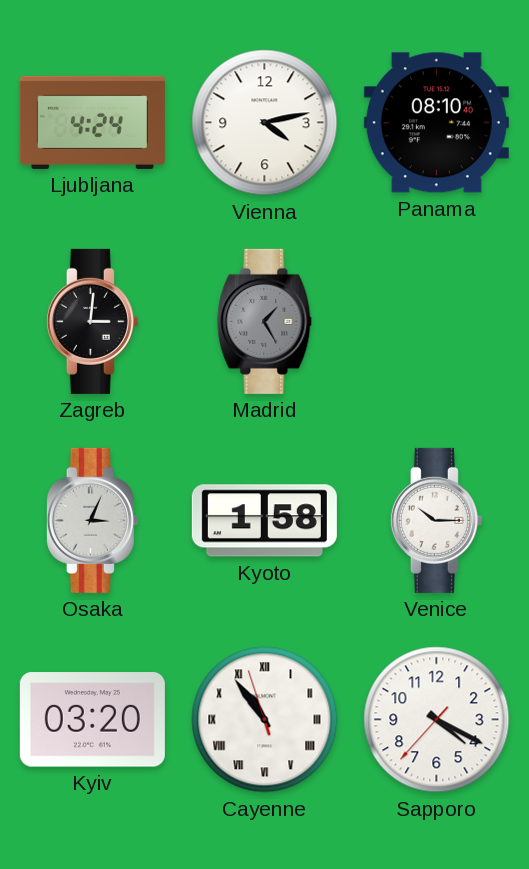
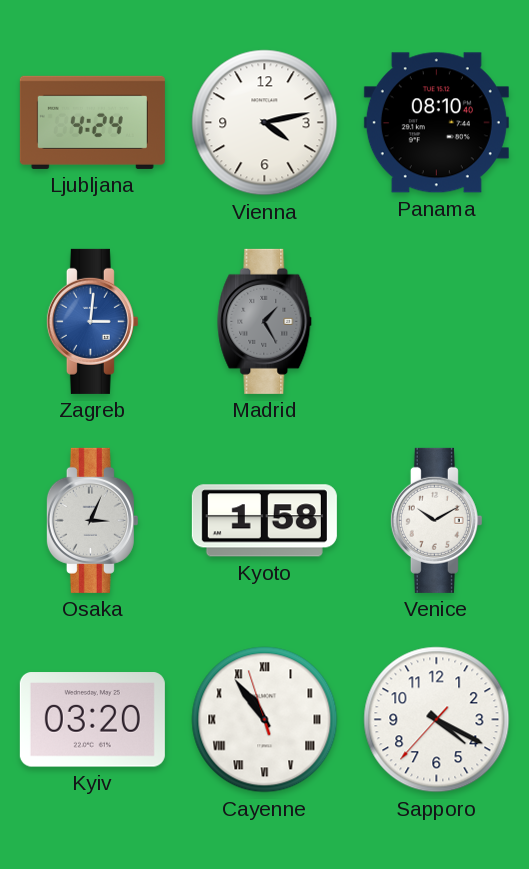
Zagreb dial: black -> blue
Venice: 10:15 -> 10:10
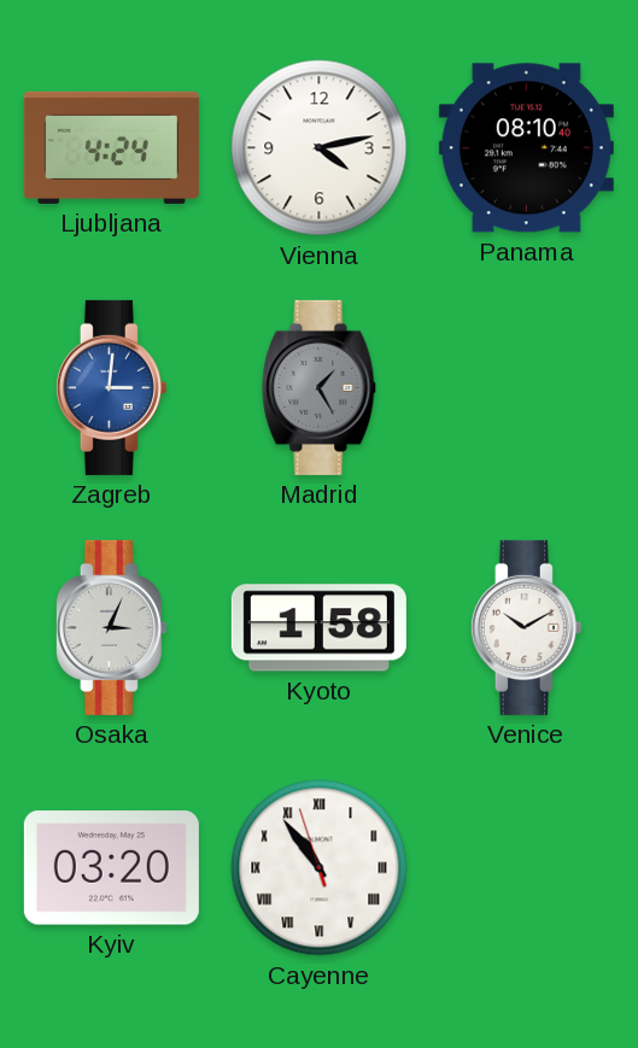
Sapporo: 4:19 -> none
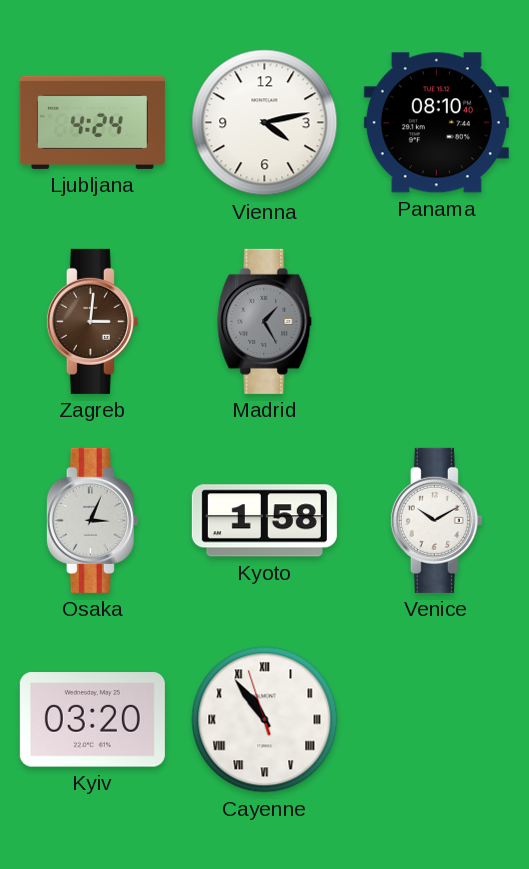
Zagreb dial: blue -> brown
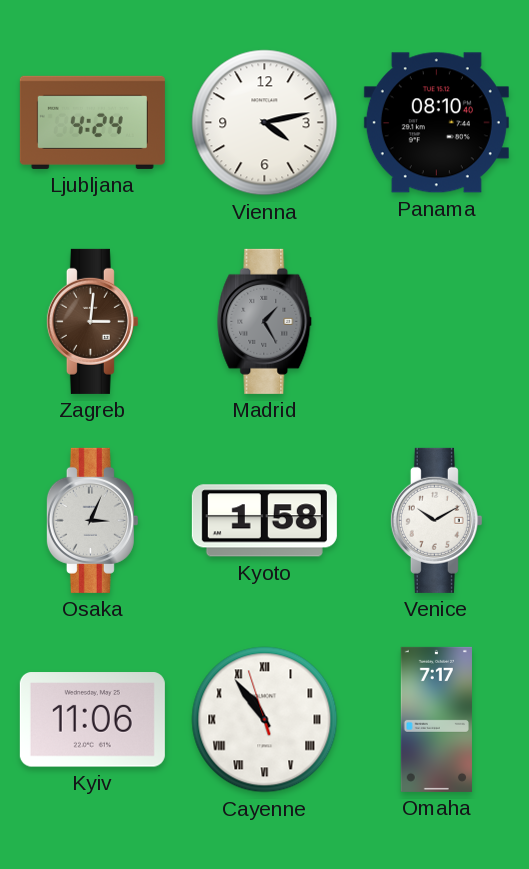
Kyiv: 03:20 -> 11:06
Omaha: none -> 7:17
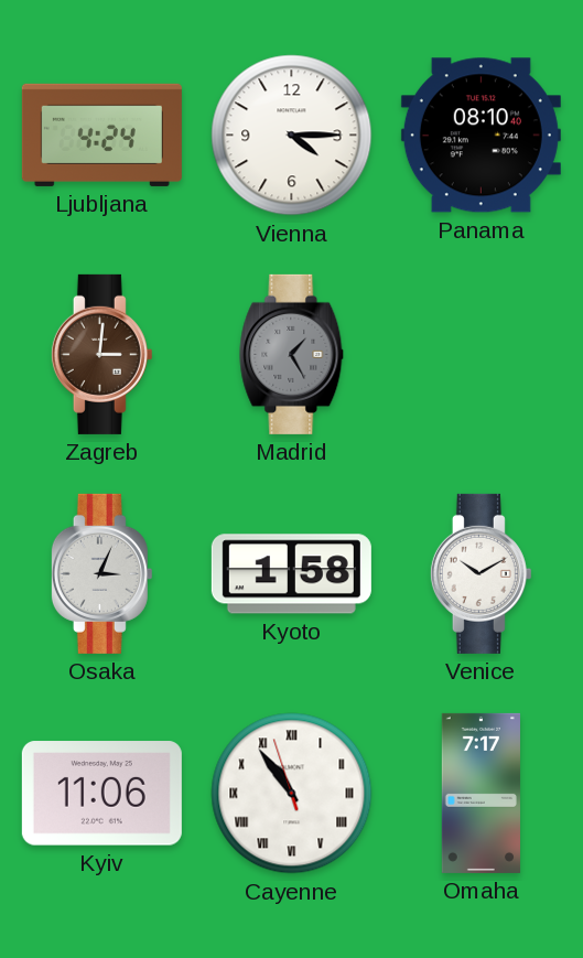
Vienna: 4:13 -> 4:15
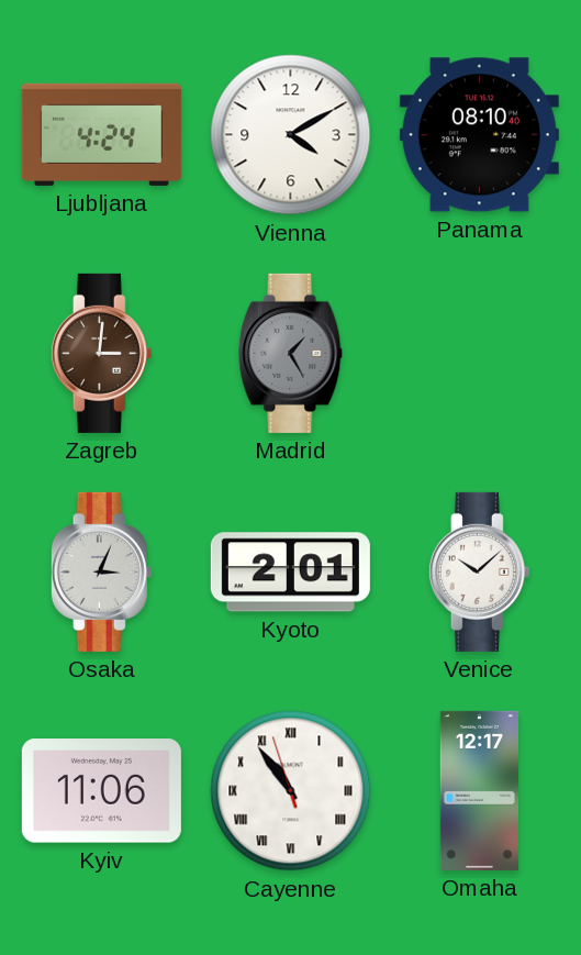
Vienna: 4:15 -> 4:10
Kyoto: 1:58 -> 2:01
Venice: 10:10 -> 10:08
Omaha: 7:17 -> 12:17
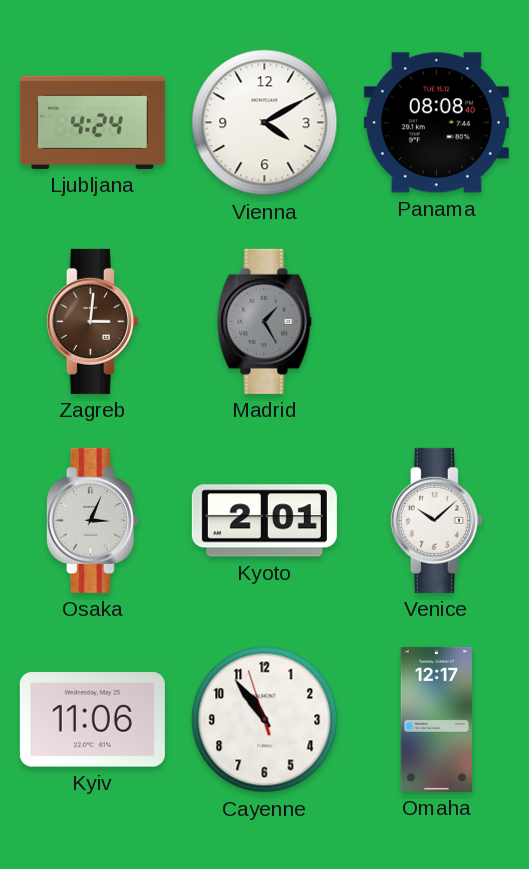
Panama: 08:10 -> 08:08
Cayenne numerals: Roman -> Arabic
